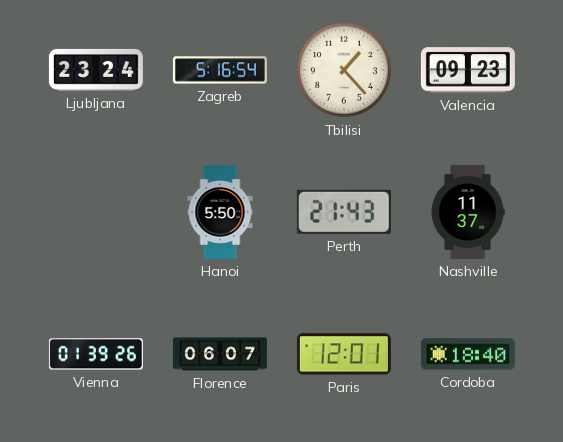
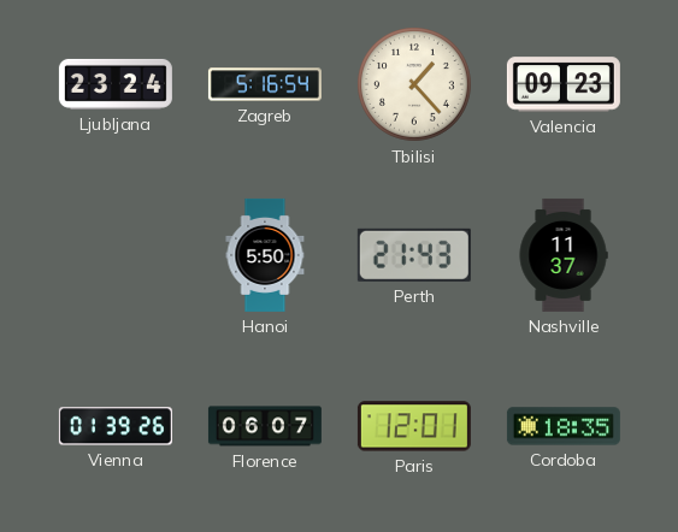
Cordoba: 18:40 -> 18:35
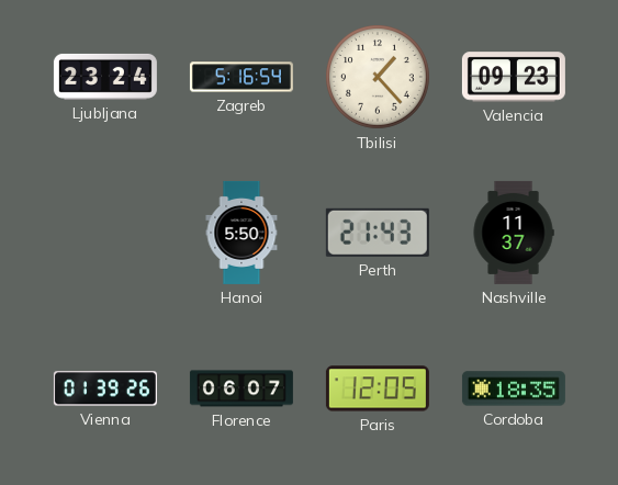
Paris: 12:01 -> 12:05
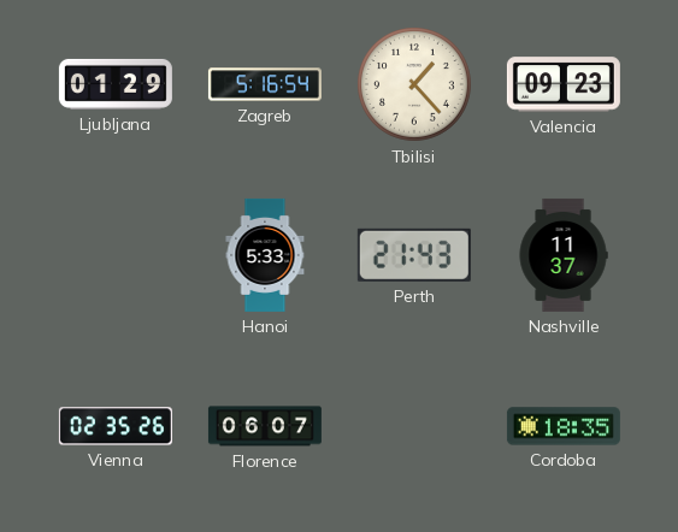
Ljubljana: 23:24 -> 01:29
Hanoi: 5:50 -> 5:33
Vienna: 01:39 -> 02:35
Paris: 12:05 -> none
